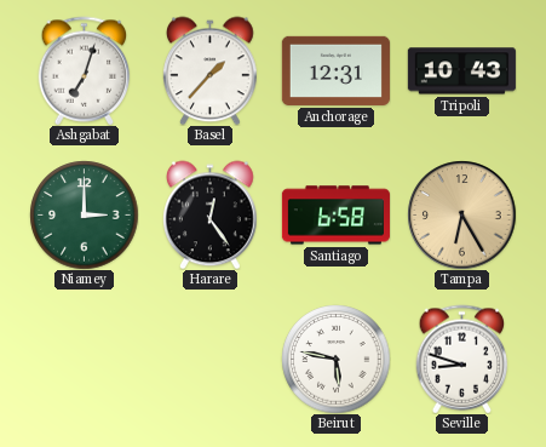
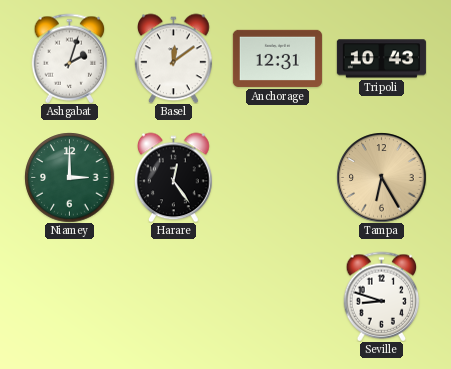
Ashgabat: 7:03 -> 2:03
Basel: 1:37 -> 12:09
Santiago: 6:58 -> none
Beirut: 5:47 -> none
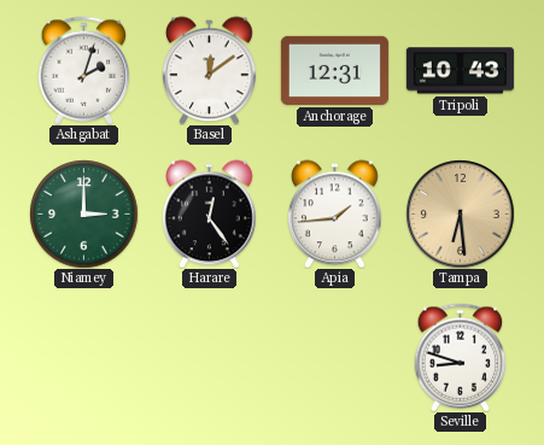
Apia: none -> 1:44
Tampa: 6:25 -> 6:29
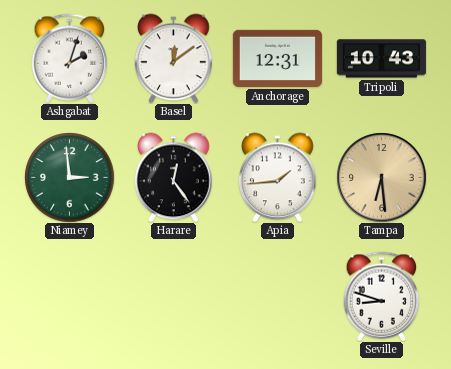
Niamey: 3:00 -> 2:59
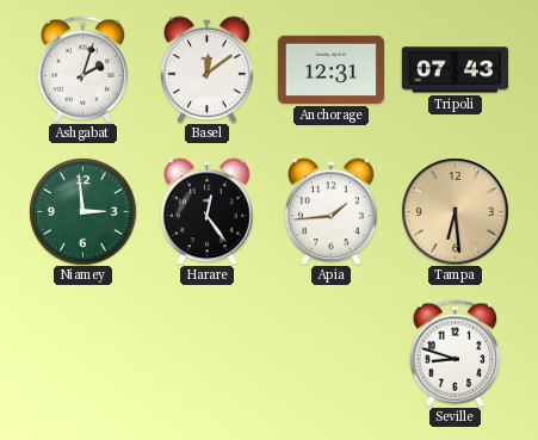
Tripoli: 10:43 -> 07:43
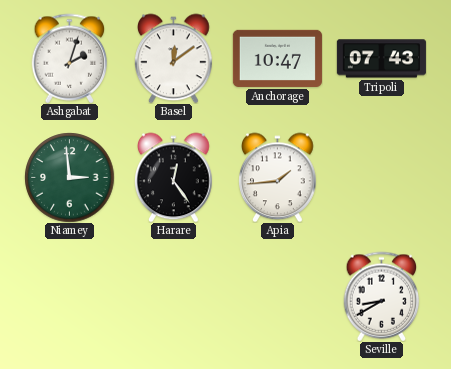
Anchorage: 12:31 -> 10:47
Tampa: 6:29 -> none
Seville: 8:48 -> 8:40
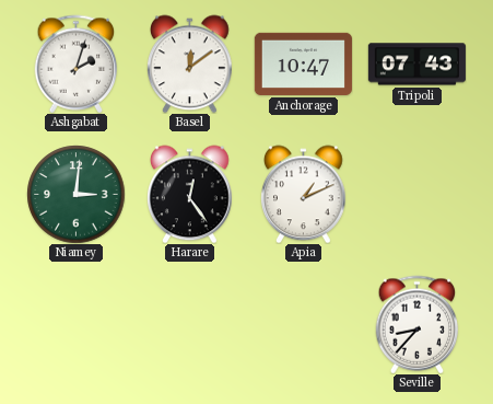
Niamey: 2:59 -> 3:01
Apia: 1:44 -> 1:11
Seville: 8:40 -> 8:37
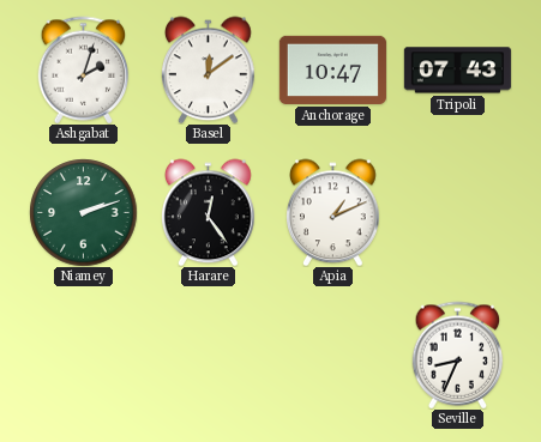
Niamey: 3:01 -> 2:12
Seville: 8:37 -> 8:34
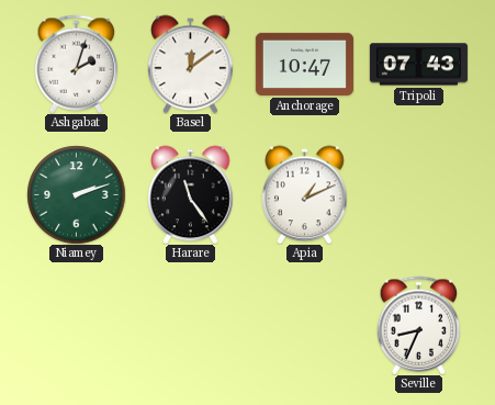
Harare: 12:24 -> 11:24
